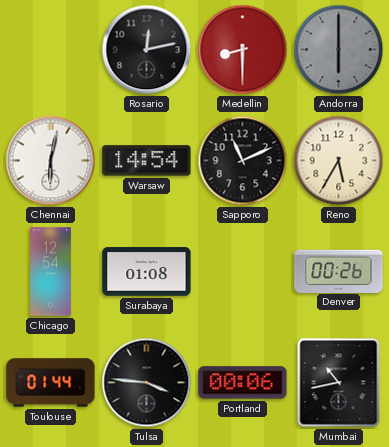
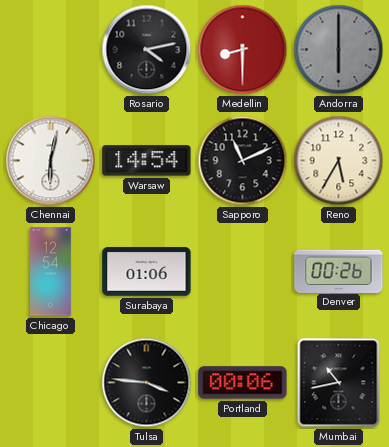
Rosario: 12:13 -> 4:13
Surabaya: 01:08 -> 01:06
Toulouse: 01:44 -> none
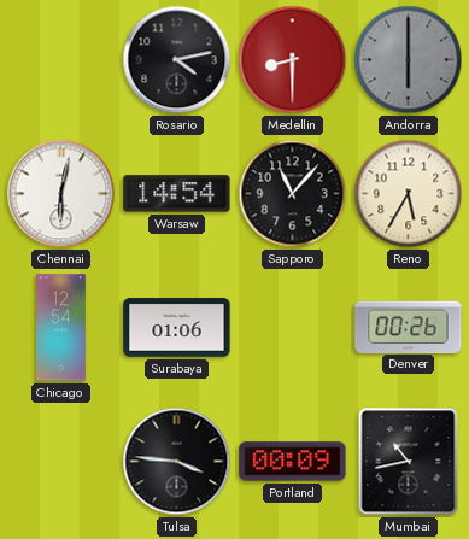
Sapporo: 11:11 -> 11:07
Portland: 00:06 -> 00:09
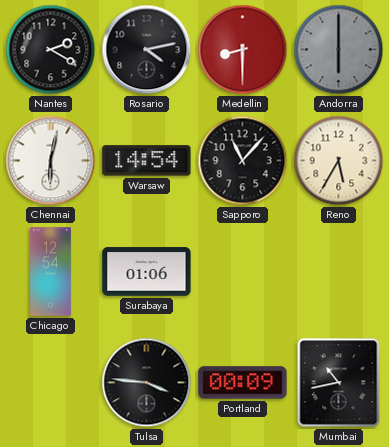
Nantes: none -> 2:20
Denver: 00:26 -> none
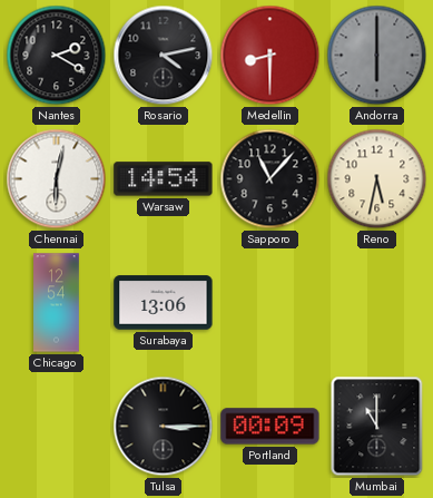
Reno: 5:35 -> 5:32
Surabaya: 01:06 -> 13:06
Tulsa: 3:46 -> 3:15
Mumbai: 10:43 -> 11:00
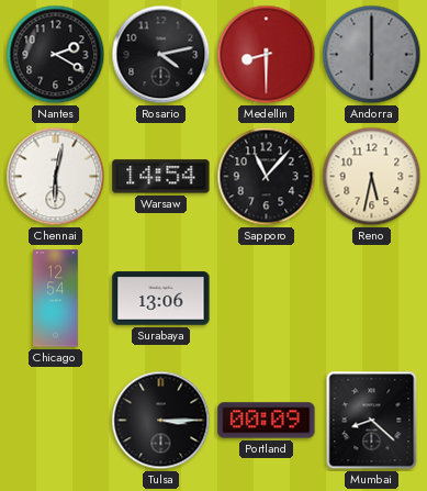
Mumbai: 11:00 -> 8:22
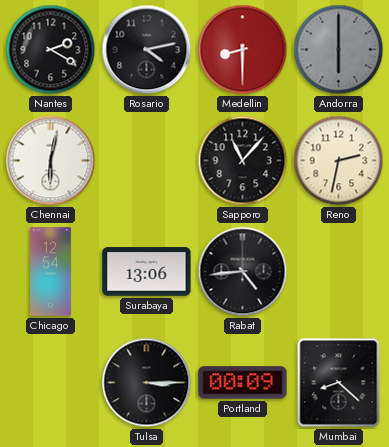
Warsaw: 14:54 -> none
Reno: 5:32 -> 2:32
Rabat: none -> 4:44
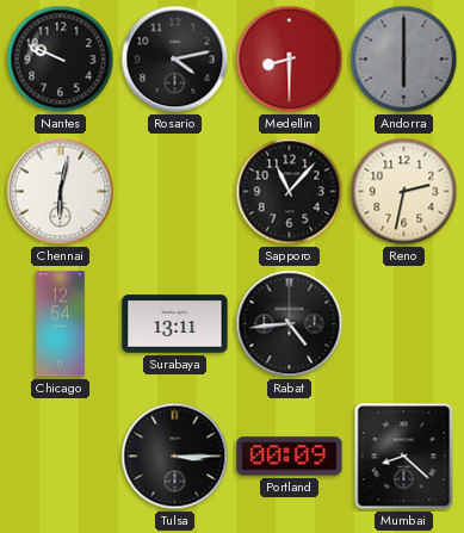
Nantes: 2:20 -> 9:49
Surabaya: 13:06 -> 13:11
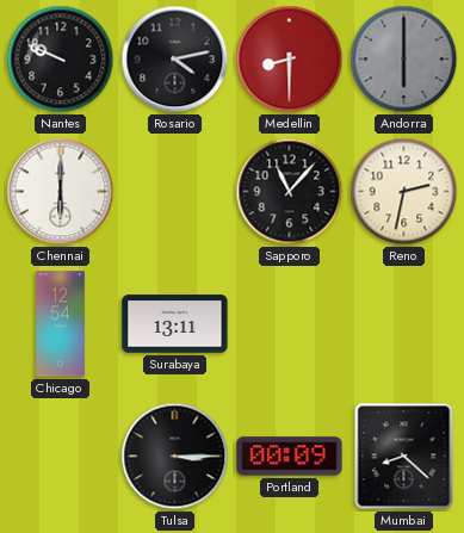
Chennai: 6:02 -> 6:00
Rabat: 4:44 -> none
